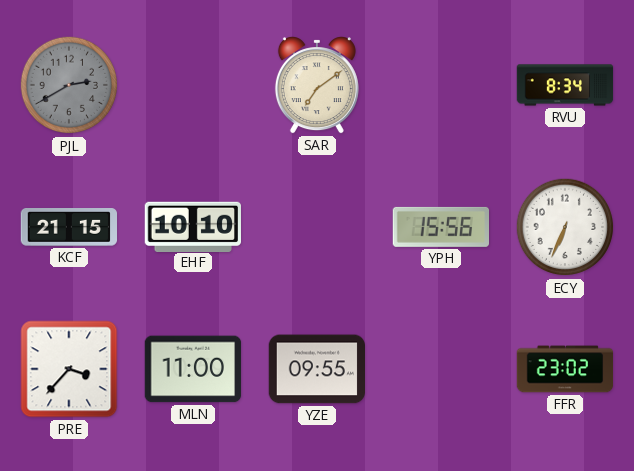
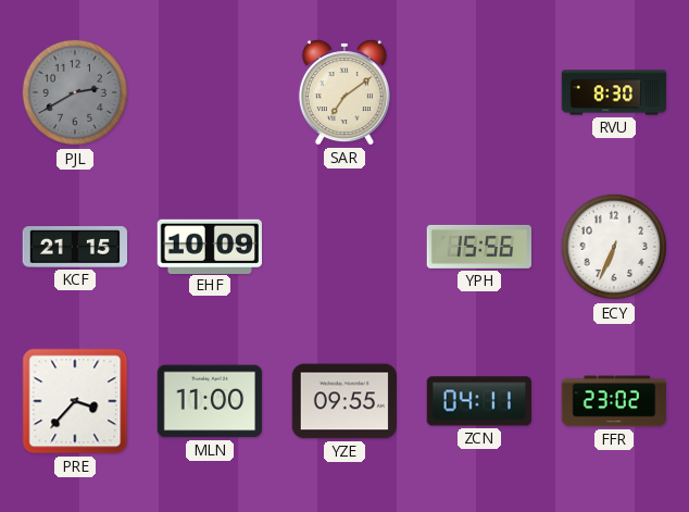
RVU: 8:34 -> 8:30
EHF: 10:10 -> 10:09
ZCN: none -> 04:11
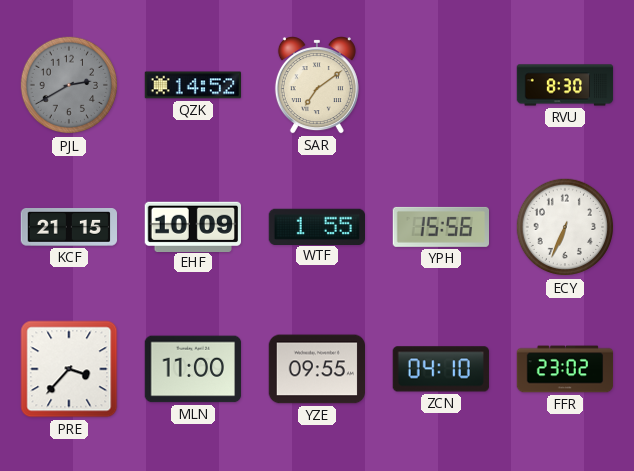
QZK: none -> 14:52
WTF: none -> 1:55
ZCN: 04:11 -> 04:10
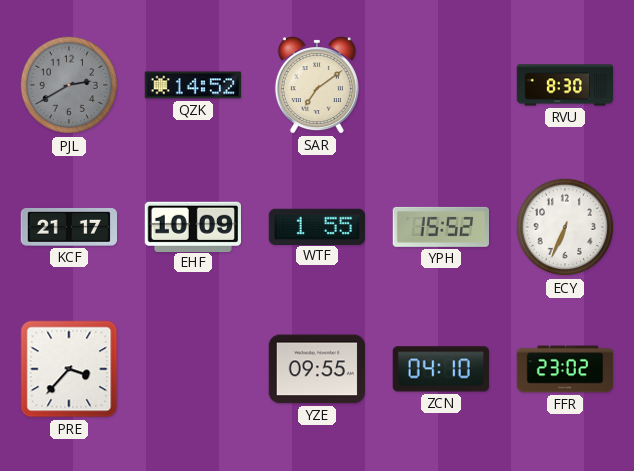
KCF: 21:15 -> 21:17
YPH: 15:56 -> 15:52
MLN: 11:00 -> none
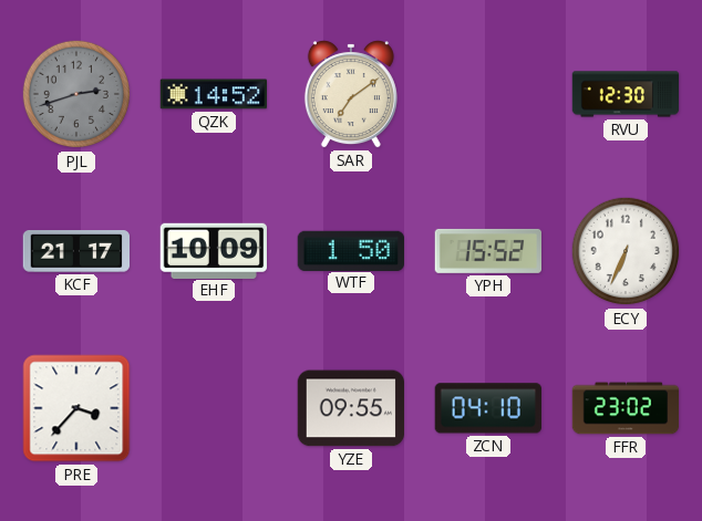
PJL: 2:40 -> 2:42
RVU: 8:30 -> 12:30
WTF: 1:55 -> 1:50
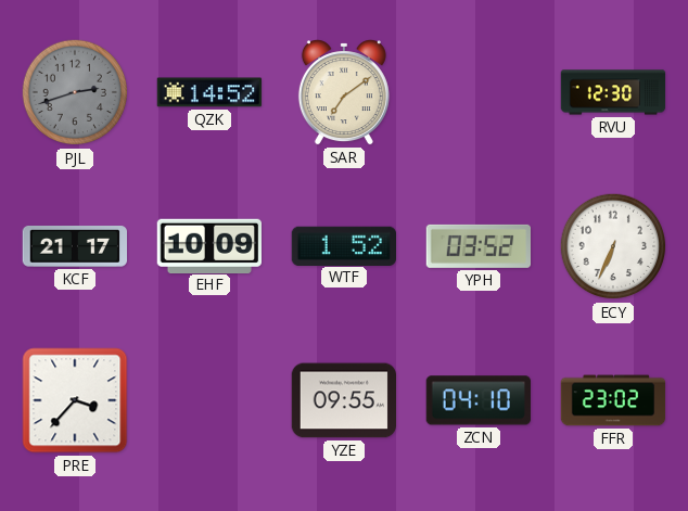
WTF: 1:50 -> 1:52
YPH: 15:52 -> 03:52
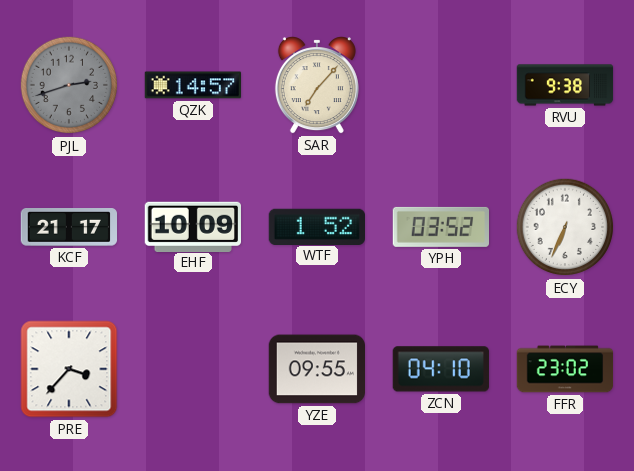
QZK: 14:52 -> 14:57
SAR: 7:09 -> 7:07
RVU: 12:30 -> 9:38
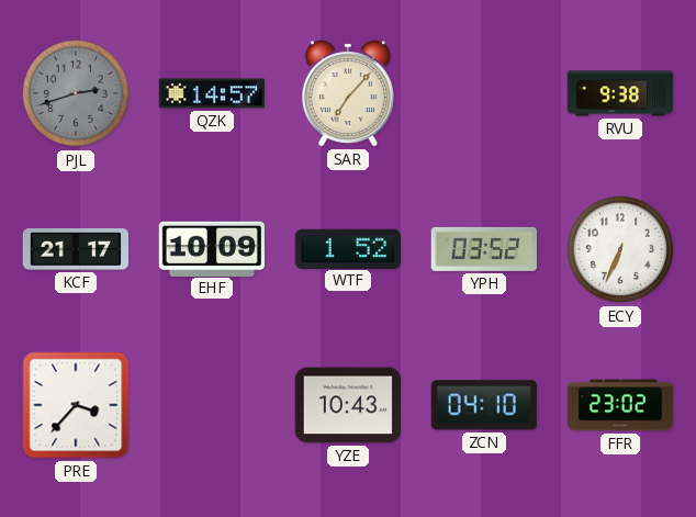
YZE: 09:55 -> 10:43
